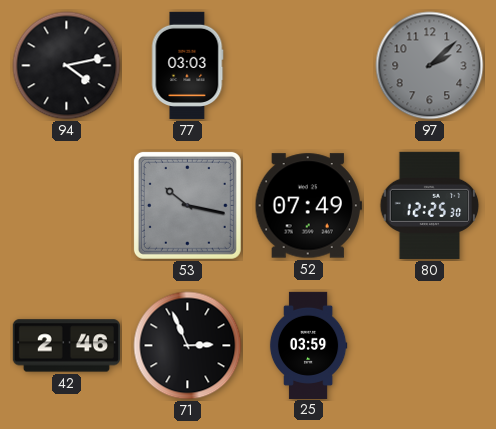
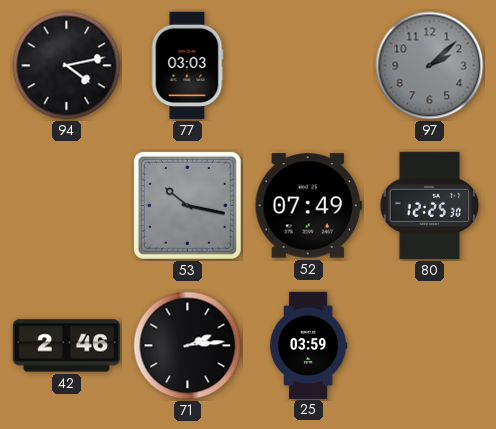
71: 2:56 -> 2:14
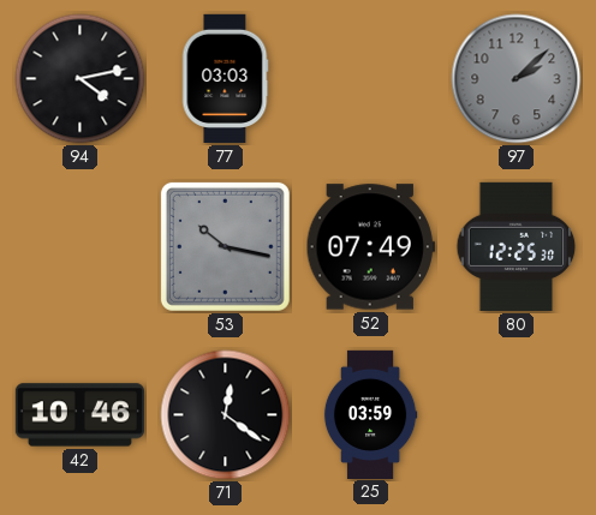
42: 2:46 -> 10:46
71: 2:14 -> 12:21
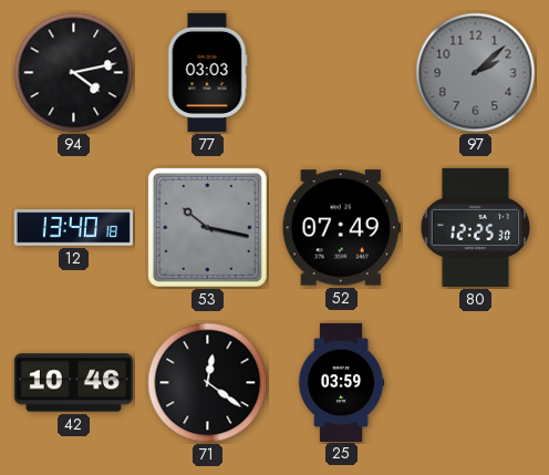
12: none -> 13:40
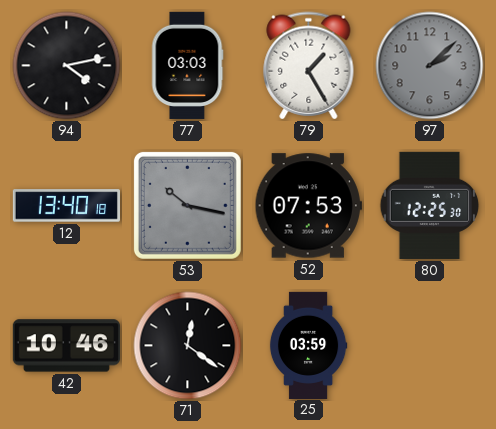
79: none -> 1:25
52: 07:49 -> 07:53
